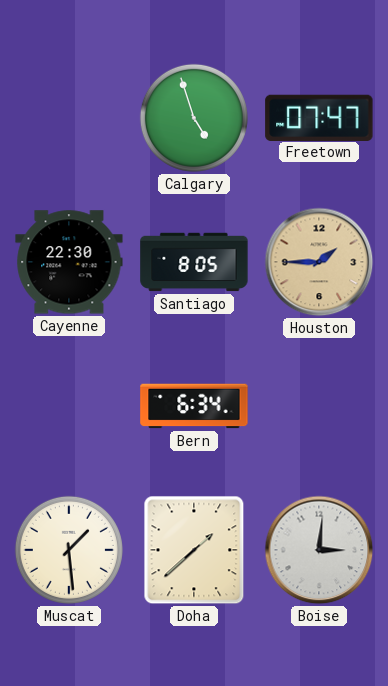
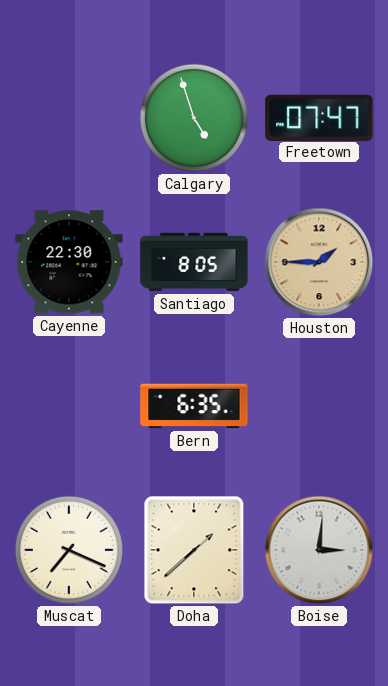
Bern: 6:34 -> 6:35
Muscat: 1:29 -> 7:19
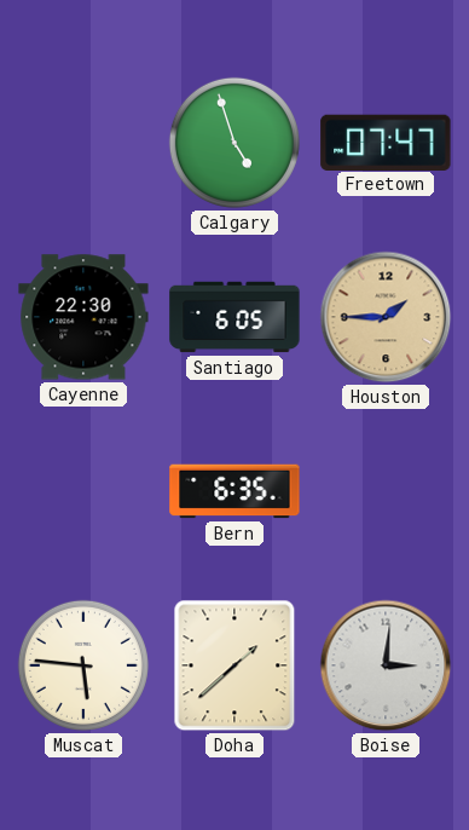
Santiago: 8:05 -> 6:05
Muscat: 7:19 -> 5:46
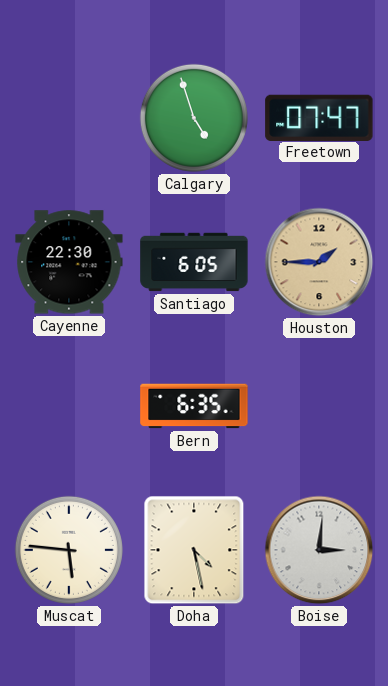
Doha: 1:38 -> 4:28
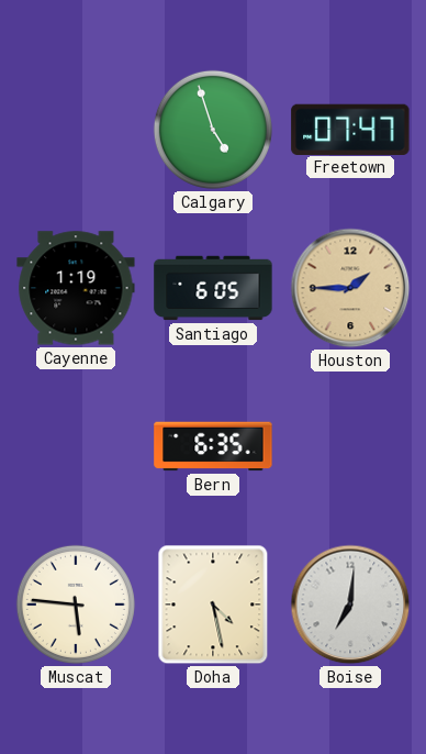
Cayenne: 22:30 -> 1:19
Boise: 3:01 -> 7:01
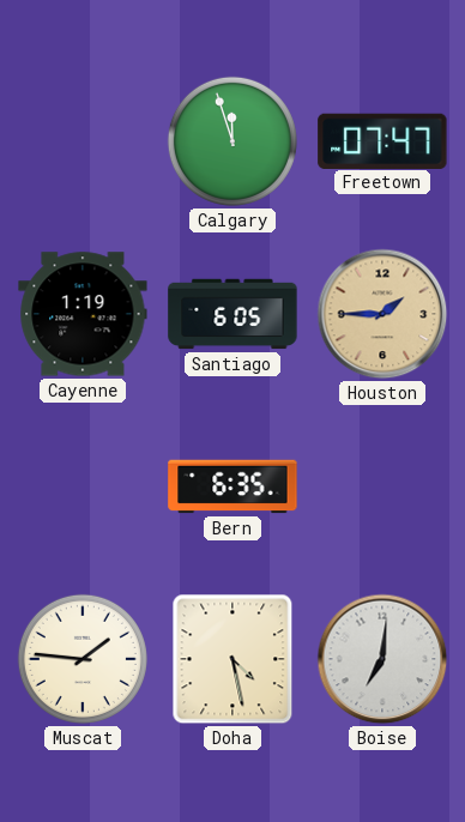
Calgary: 4:57 -> 11:57
Muscat: 5:46 -> 1:46
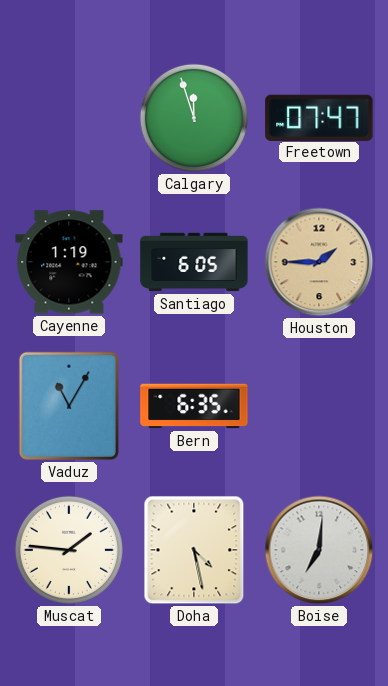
Vaduz: none -> 11:05
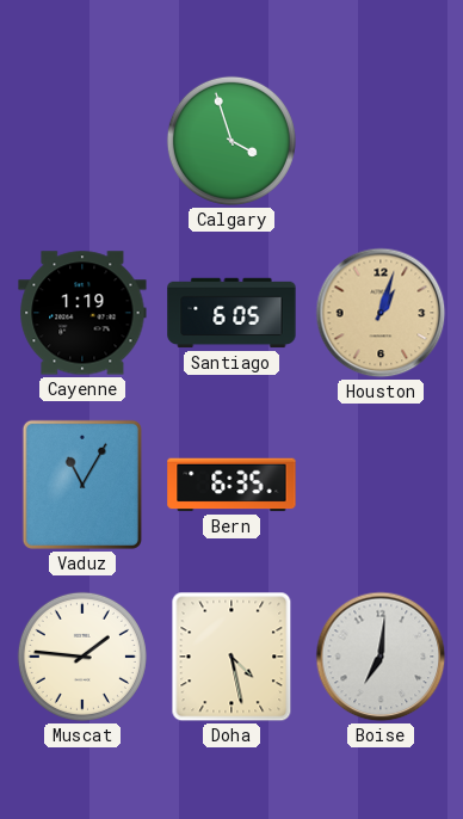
Calgary: 11:57 -> 3:57
Freetown: 07:47 -> none
Houston: 1:45 -> 1:03
